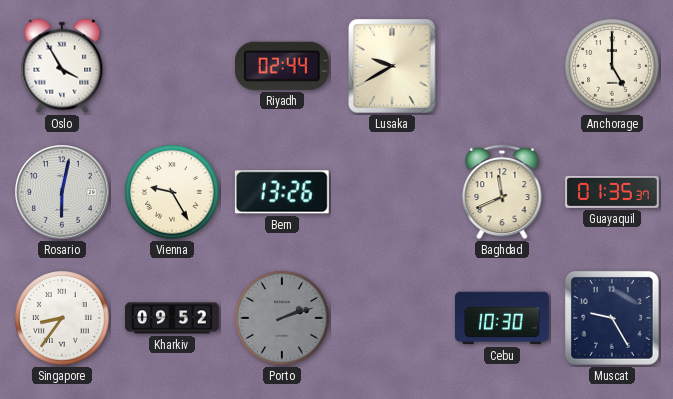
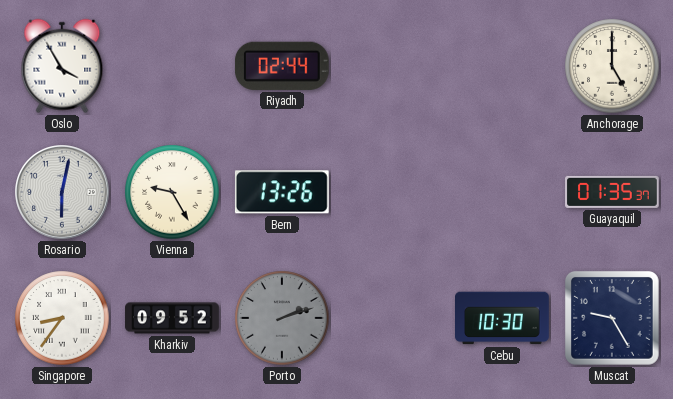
Lusaka: 9:40 -> none
Baghdad: 11:41 -> none
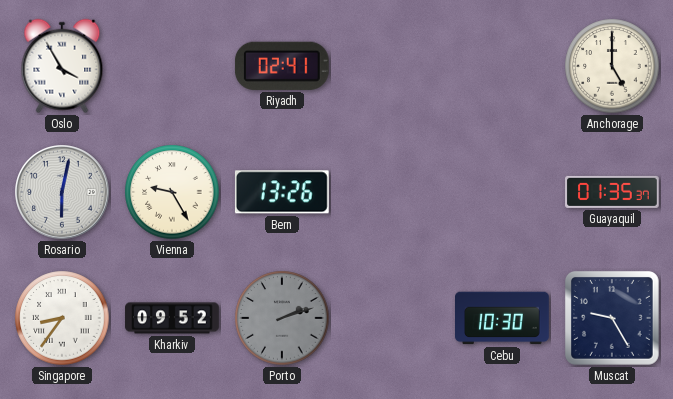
Riyadh: 02:44 -> 02:41
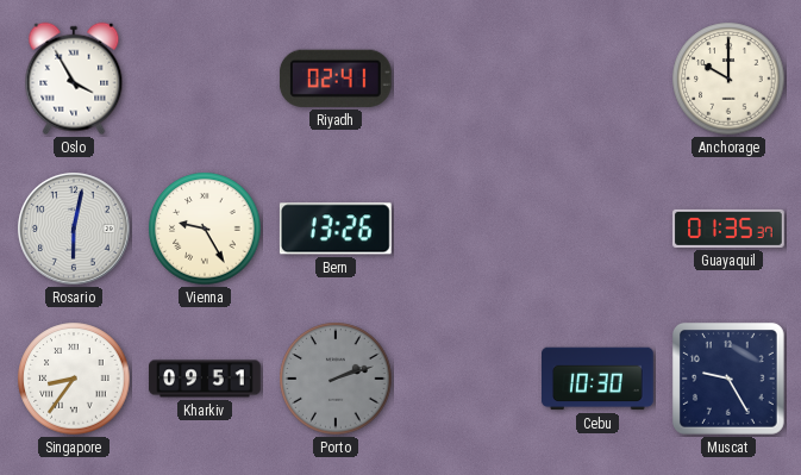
Anchorage: 5:00 -> 10:00
Kharkiv: 09:52 -> 09:51
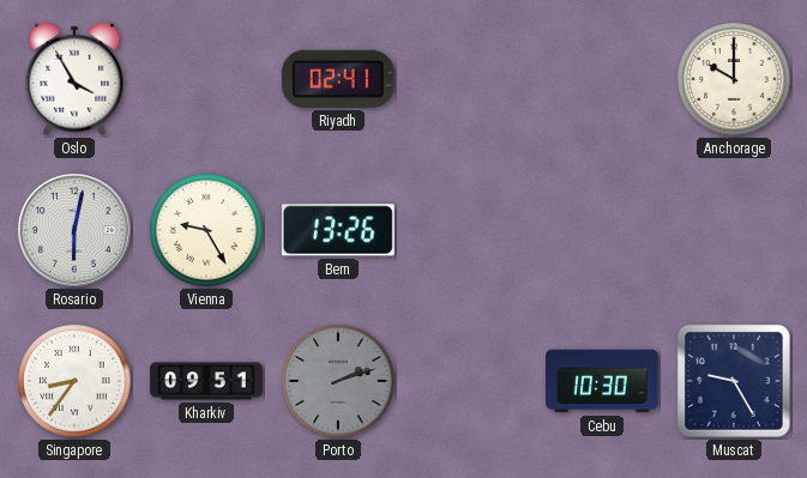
Guayaquil: 01:35 -> none
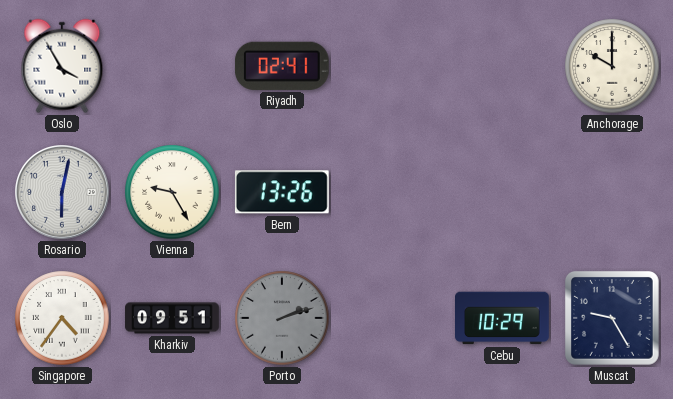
Singapore: 8:36 -> 4:36
Cebu: 10:30 -> 10:29
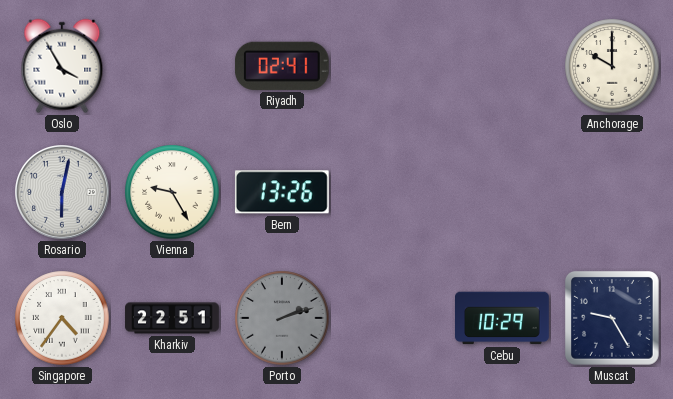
Kharkiv: 09:51 -> 22:51
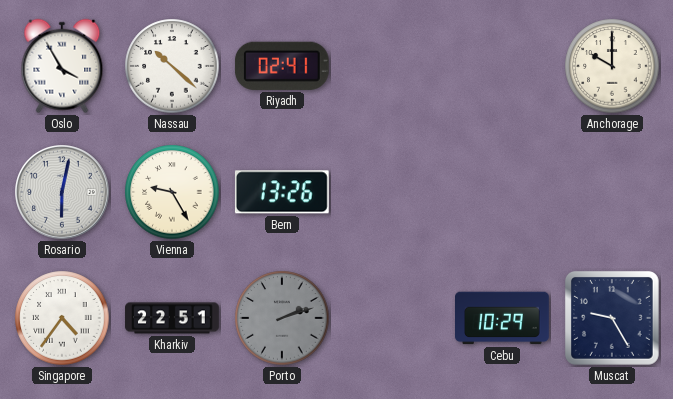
Nassau: none -> 10:22
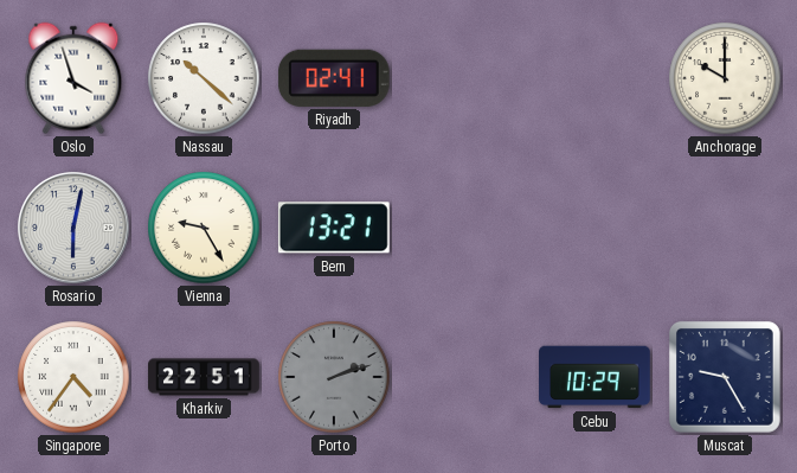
Oslo: 3:55 -> 3:57
Bern: 13:26 -> 13:21
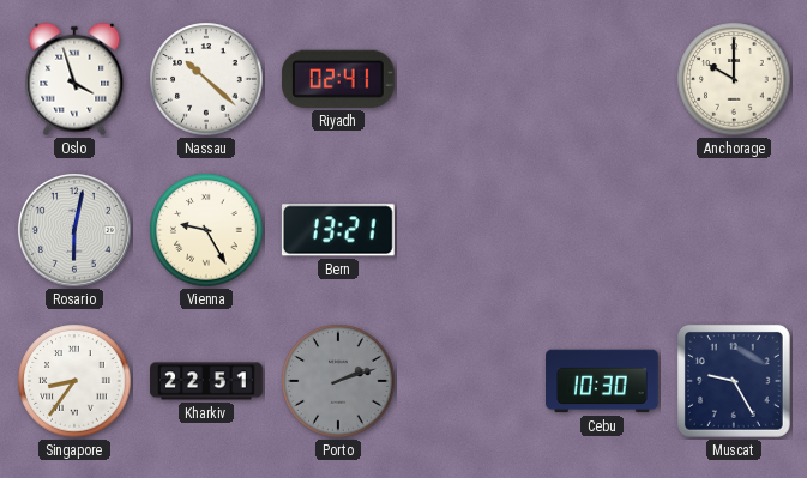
Singapore: 4:36 -> 8:36
Cebu: 10:29 -> 10:30
